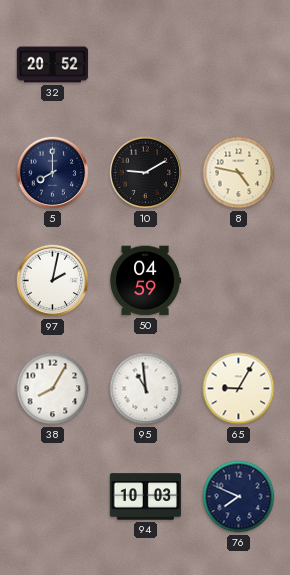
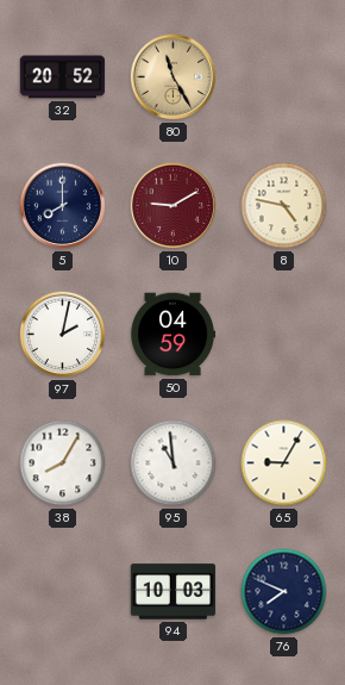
80: none -> 11:25
10 dial: black -> burgundy
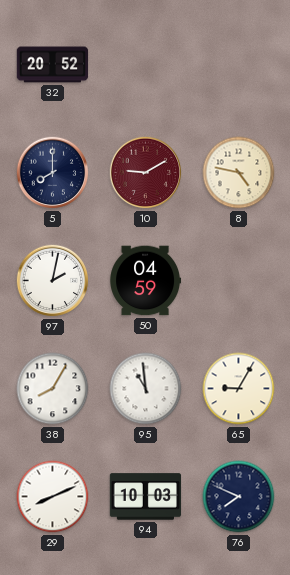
80: 11:25 -> none
29: none -> 8:11
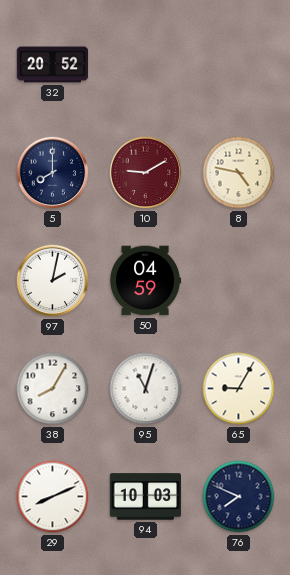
95: 10:59 -> 11:03
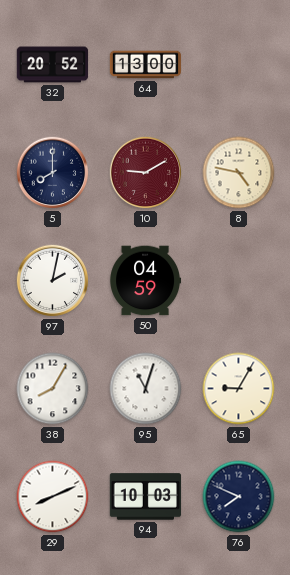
64: none -> 13:00
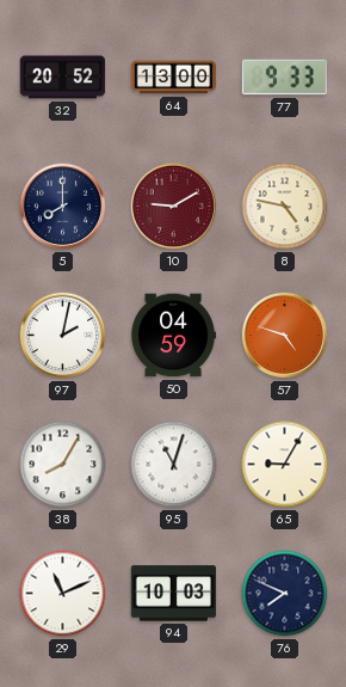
77: none -> 9:33
57: none -> 4:48
29: 8:11 -> 11:11
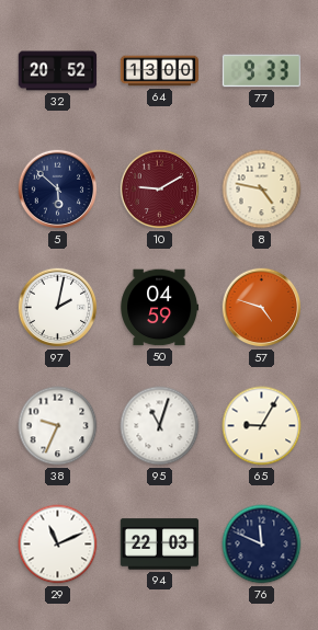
5: 8:00 -> 5:52
38: 8:05 -> 9:34
94: 10:03 -> 22:03
76: 7:49 -> 11:49
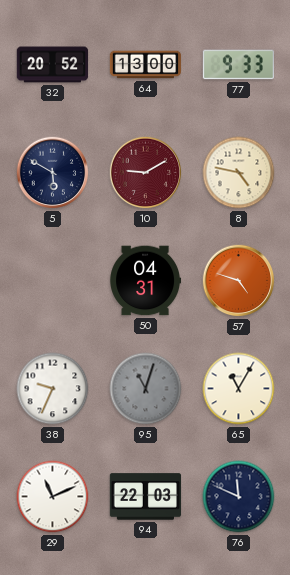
5: 5:52 -> 5:50
97: 2:02 -> none
50: 04:59 -> 04:31
95 dial: white -> grey
65: 9:05 -> 11:05
